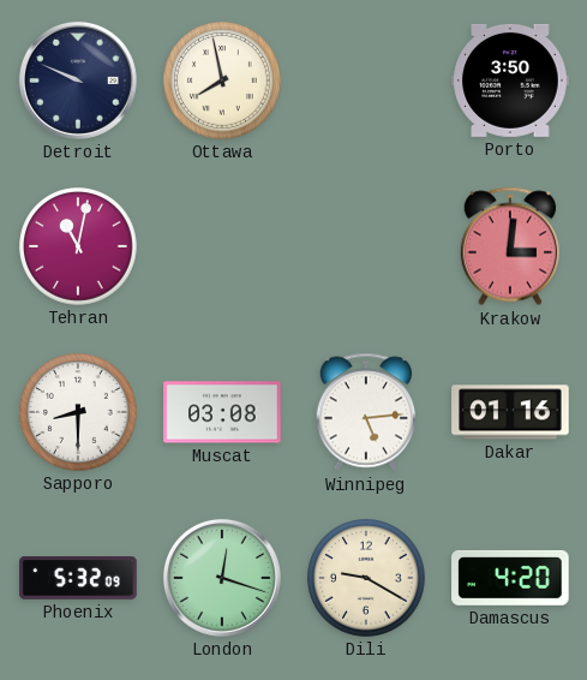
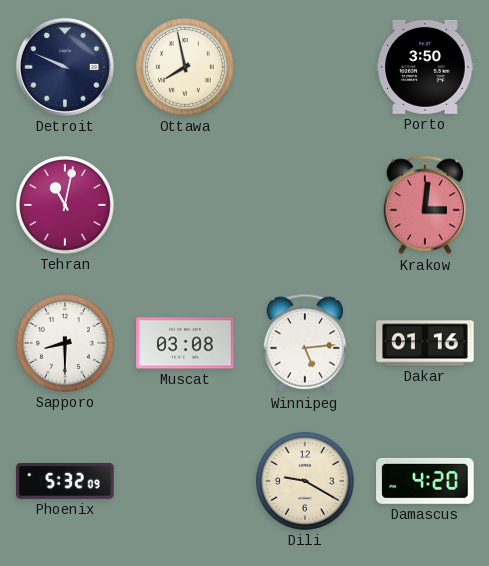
London: 12:18 -> none
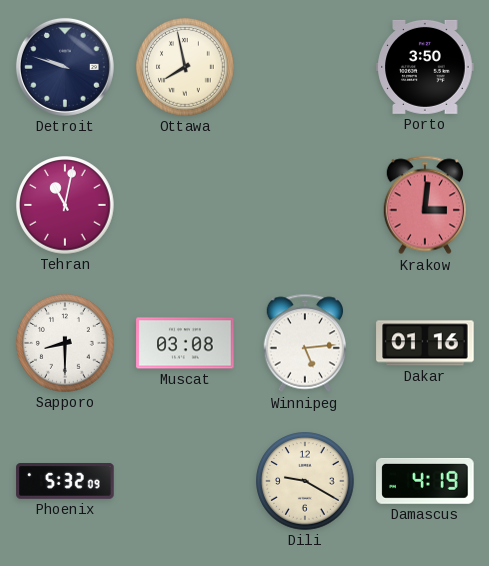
Detroit: 9:49 -> 9:48
Damascus: 4:20 -> 4:19
